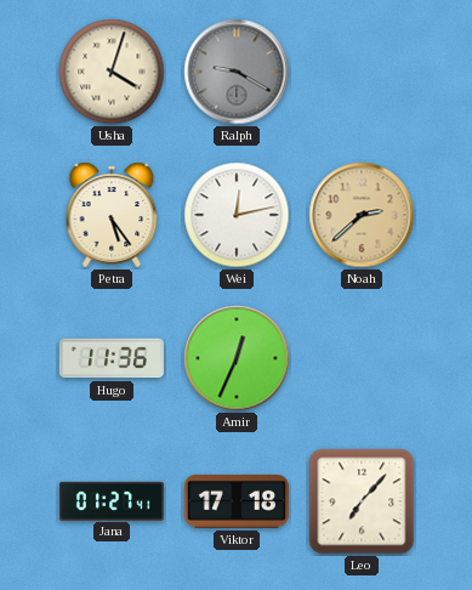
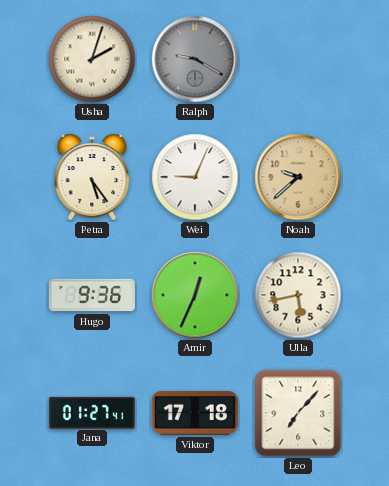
Usha: 4:03 -> 2:03
Wei: 12:13 -> 9:04
Noah: 2:38 -> 9:38
Hugo: 11:36 -> 9:36
Ulla: none -> 5:43
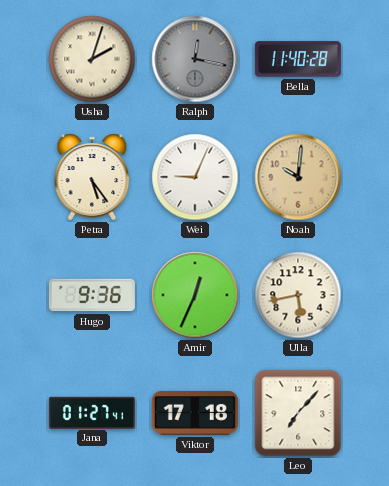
Ralph: 9:20 -> 12:17
Bella: none -> 11:40
Noah: 9:38 -> 10:01
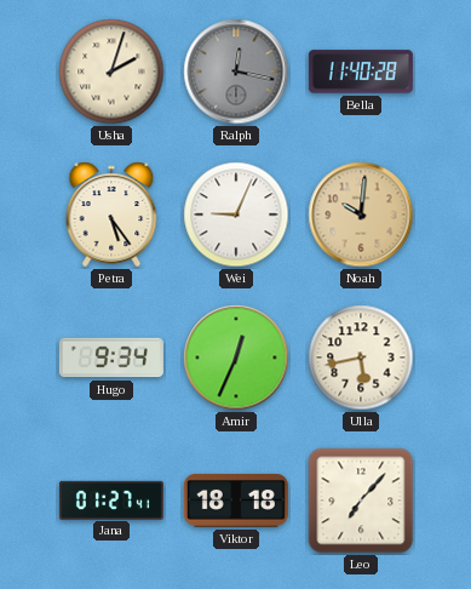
Hugo: 9:36 -> 9:34
Viktor: 17:18 -> 18:18
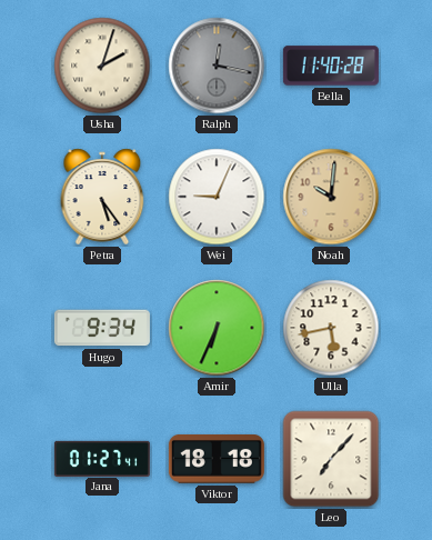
Amir: 12:34 -> 6:34
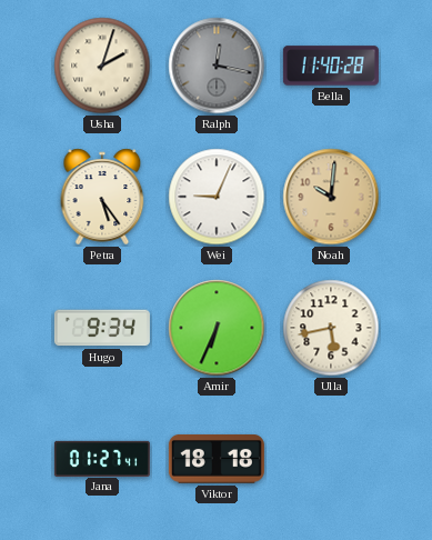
Leo: 7:07 -> none
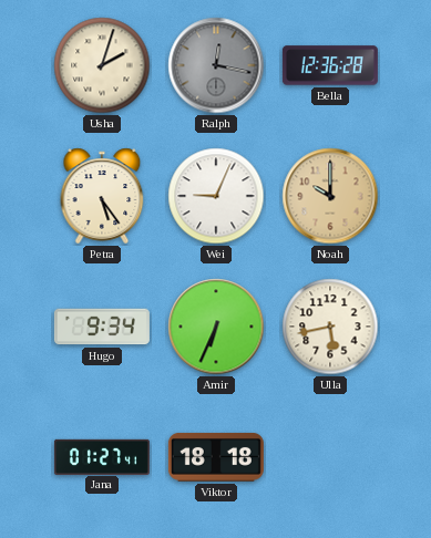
Bella: 11:40 -> 12:36
Noah: 10:01 -> 10:00
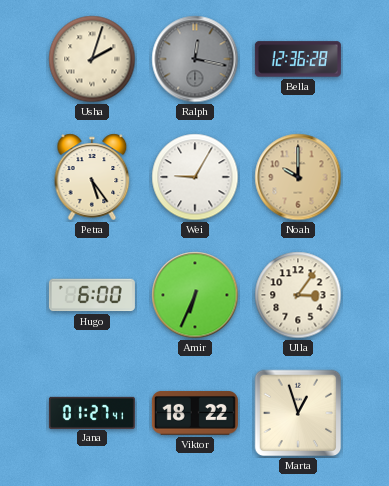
Wei: 9:04 -> 9:05
Hugo: 9:34 -> 6:00
Ulla: 5:43 -> 3:06
Viktor: 18:18 -> 18:22
Marta: none -> 12:57
